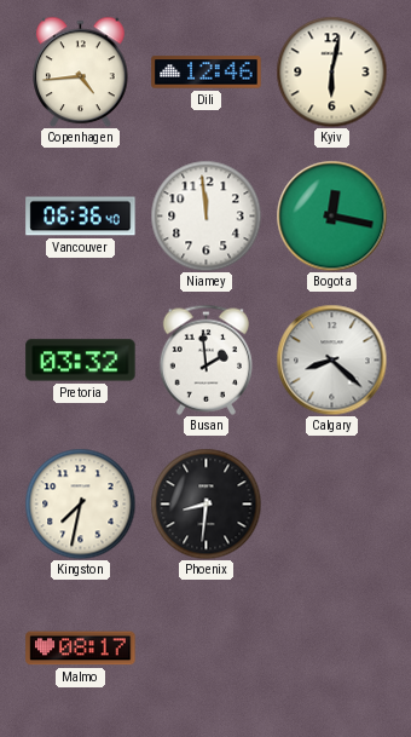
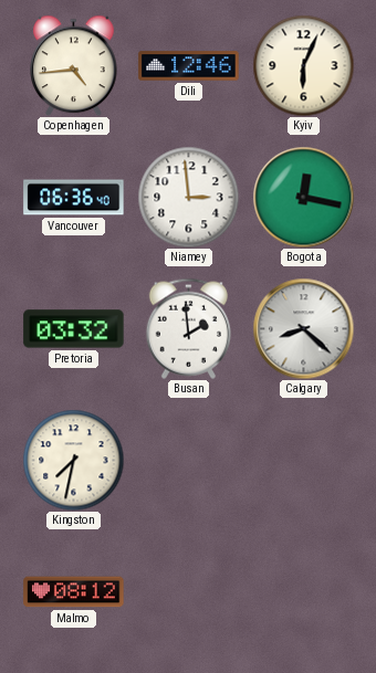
Kyiv: 6:02 -> 6:04
Niamey: 11:59 -> 2:59
Phoenix: 8:31 -> none
Malmo: 08:17 -> 08:12
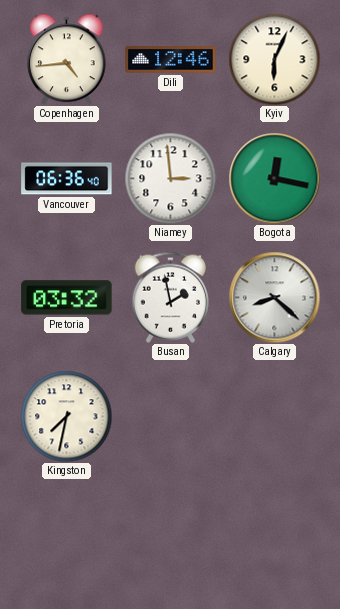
Busan: 1:59 -> 1:58
Malmo: 08:12 -> none
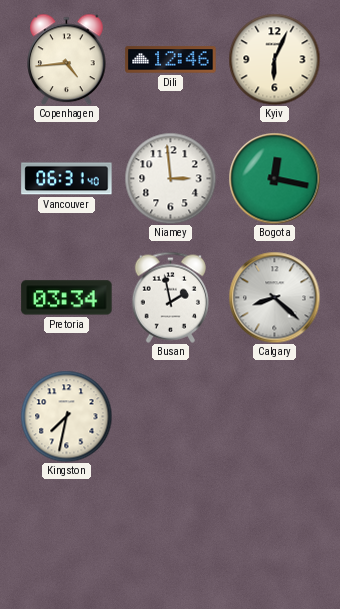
Vancouver: 06:36 -> 06:31
Pretoria: 03:32 -> 03:34
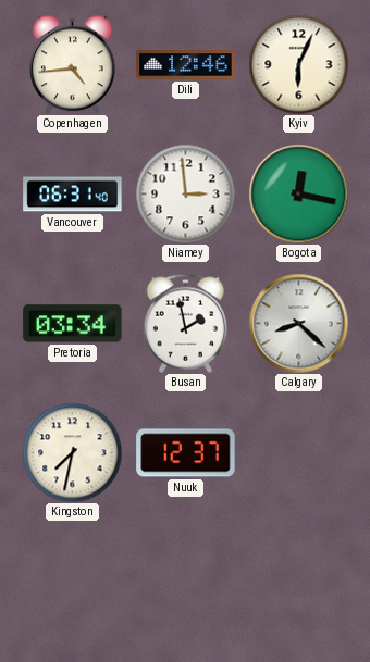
Nuuk: none -> 12:37
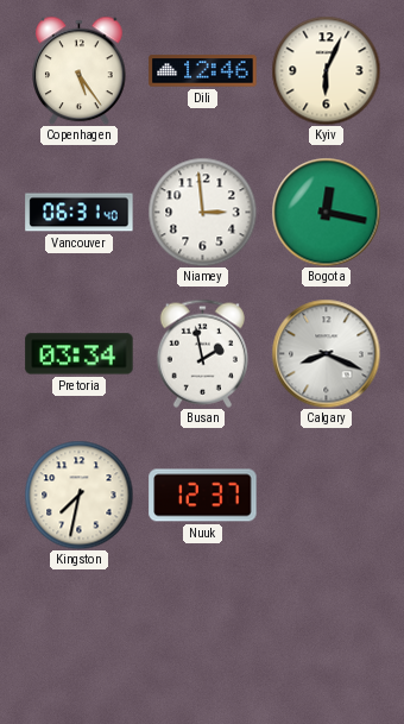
Copenhagen: 4:44 -> 5:24
Calgary: 8:22 -> 8:19
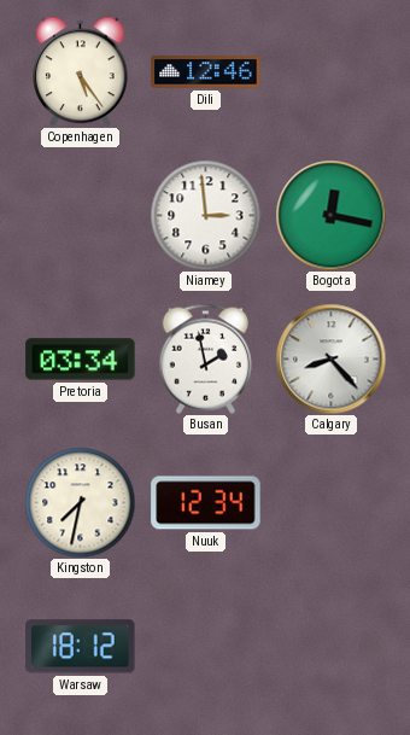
Kyiv: 6:04 -> none
Vancouver: 06:31 -> none
Calgary: 8:19 -> 8:23
Nuuk: 12:37 -> 12:34
Warsaw: none -> 18:12
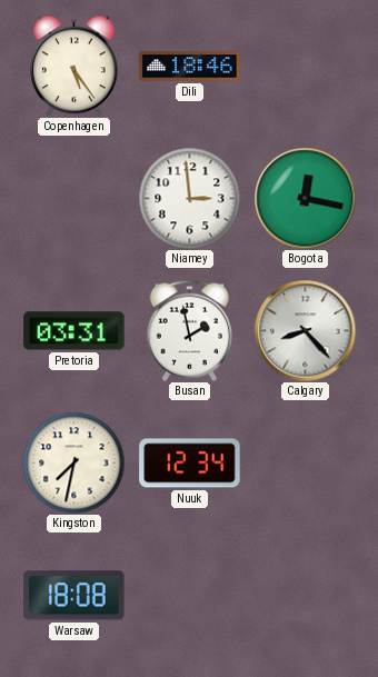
Dili: 12:46 -> 18:46
Pretoria: 03:34 -> 03:31
Warsaw: 18:12 -> 18:08
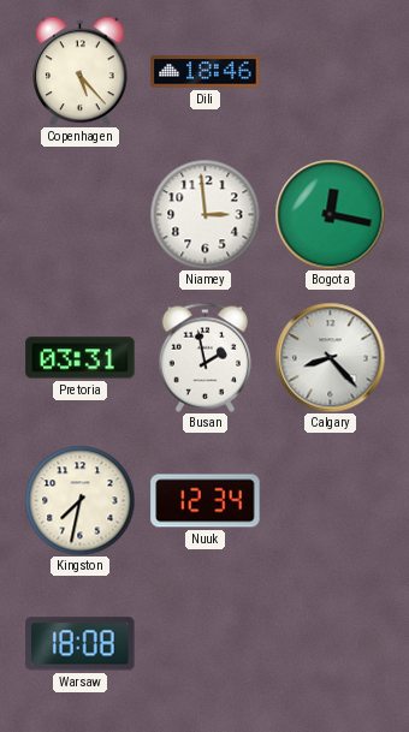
Copenhagen: 5:24 -> 5:23
